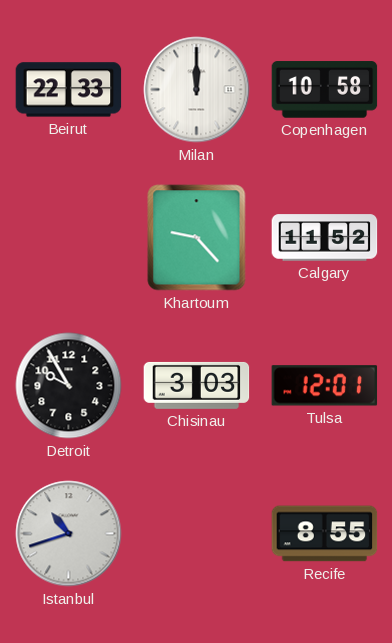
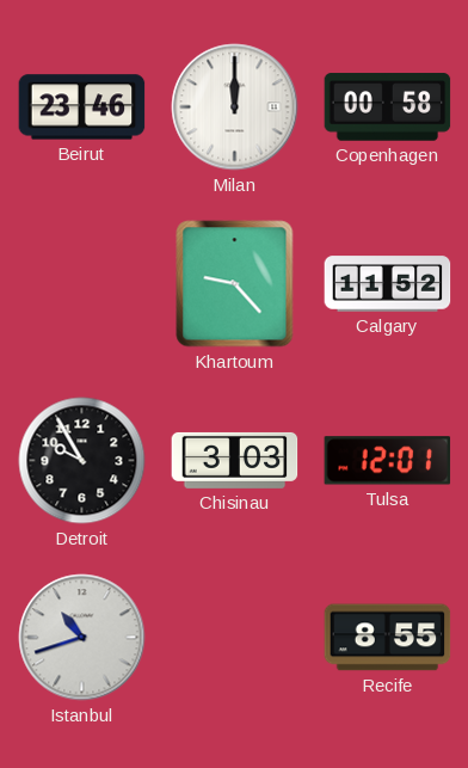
Beirut: 22:33 -> 23:46
Copenhagen: 10:58 -> 00:58
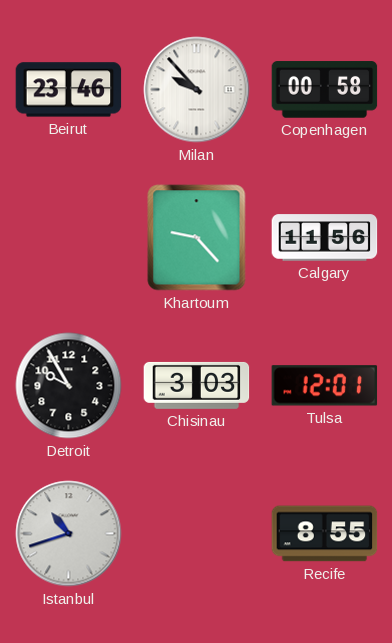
Milan: 12:00 -> 9:53
Calgary: 11:52 -> 11:56
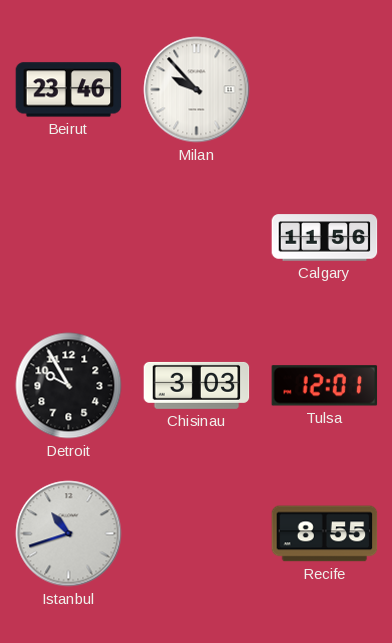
Copenhagen: 00:58 -> none
Khartoum: 9:23 -> none
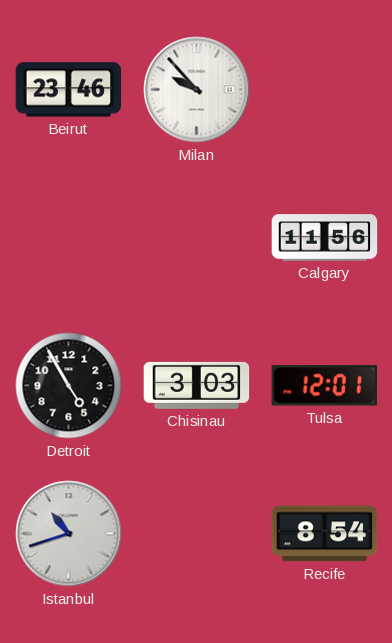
Detroit: 9:55 -> 4:55
Recife: 8:55 -> 8:54
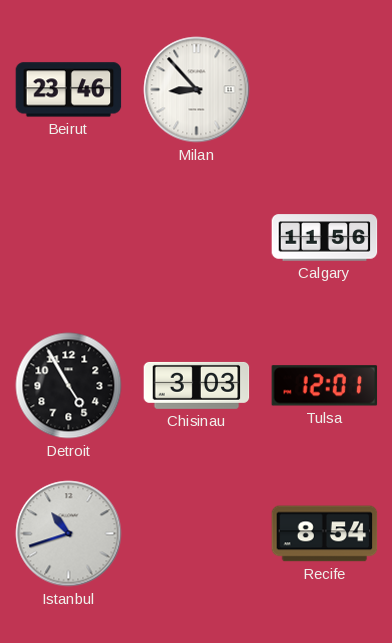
Milan: 9:53 -> 8:53
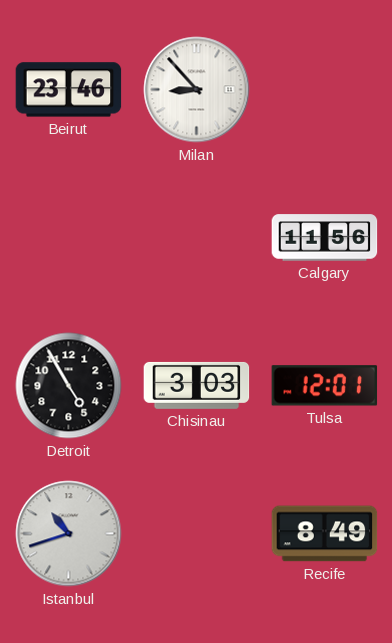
Recife: 8:54 -> 8:49
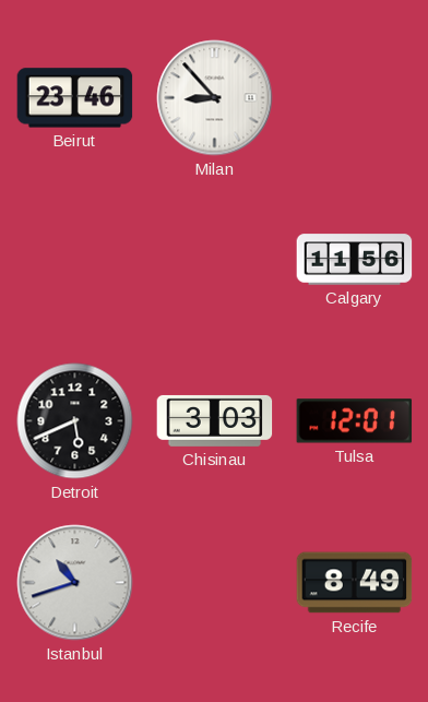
Detroit: 4:55 -> 5:41
